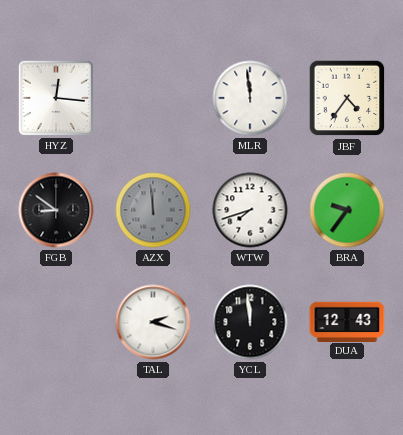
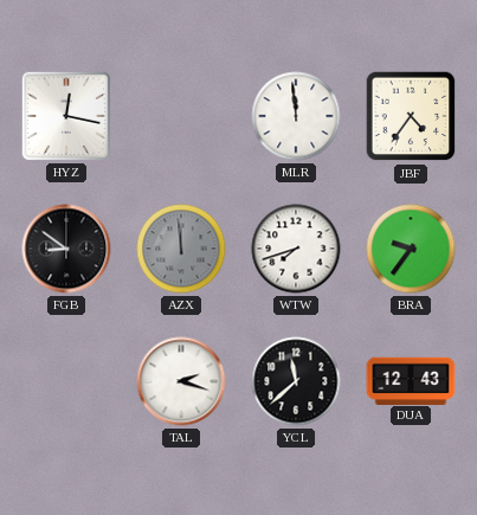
HYZ: 12:16 -> 12:17
YCL: 11:59 -> 11:38
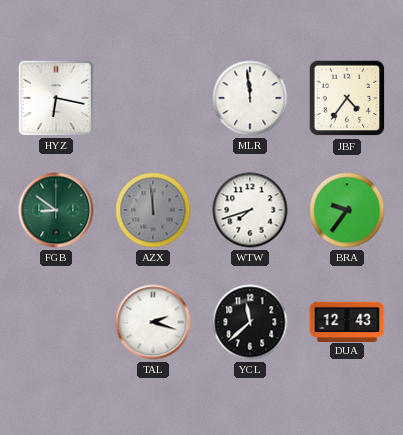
HYZ: 12:17 -> 6:17
FGB dial: black -> green
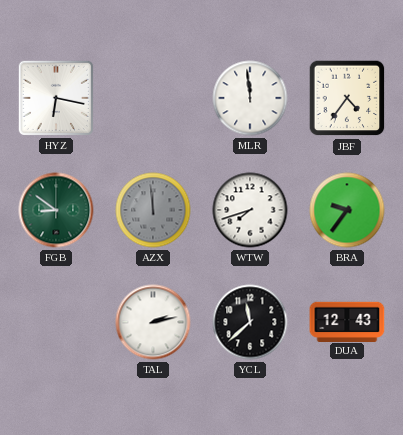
TAL: 2:18 -> 2:13
